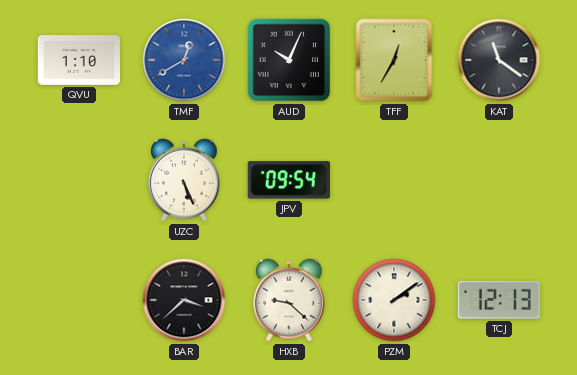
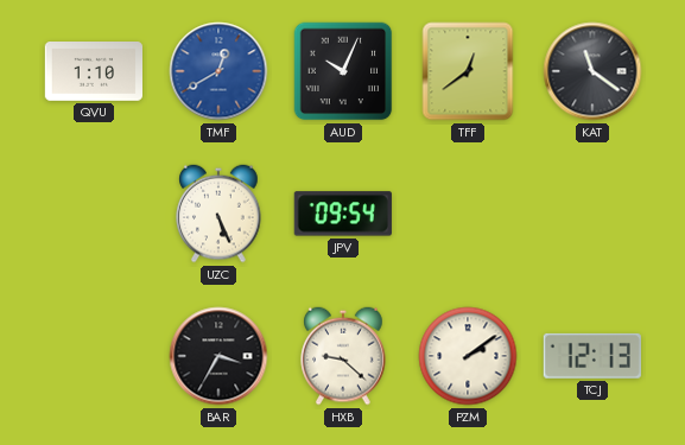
TFF: 12:35 -> 12:39
BAR: 3:38 -> 3:35
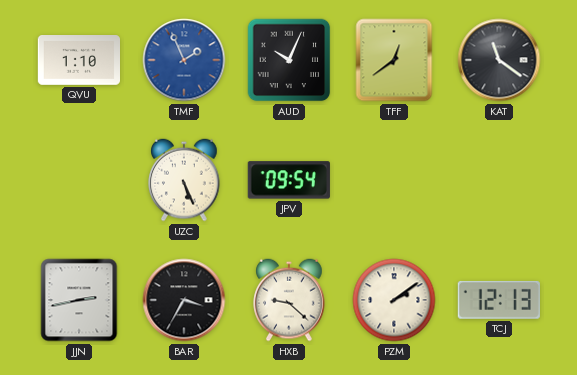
TMF: 12:40 -> 1:56
JJN: none -> 2:43
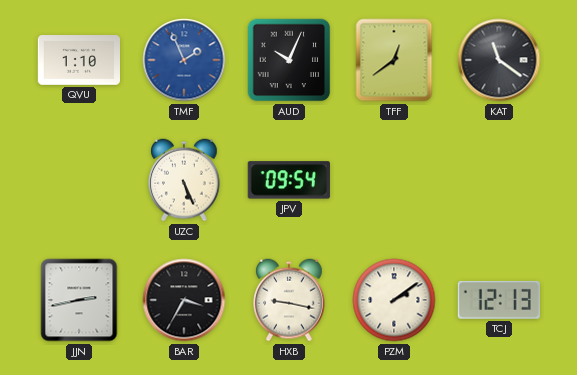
HXB: 9:22 -> 9:17
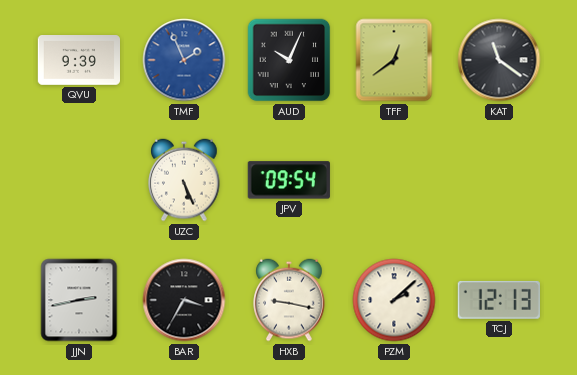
QVU: 1:10 -> 9:39
PZM: 2:09 -> 2:08
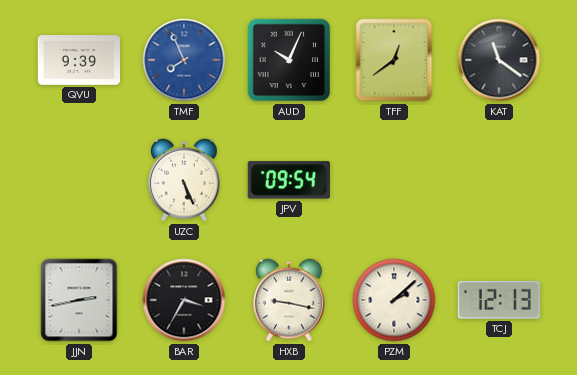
TMF: 1:56 -> 7:56
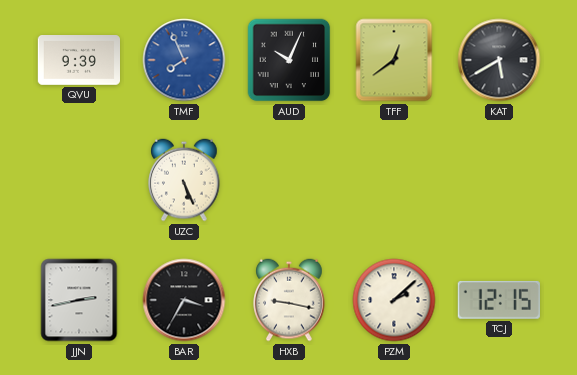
KAT: 11:21 -> 5:40
JPV: 09:54 -> none
TCJ: 12:13 -> 12:15
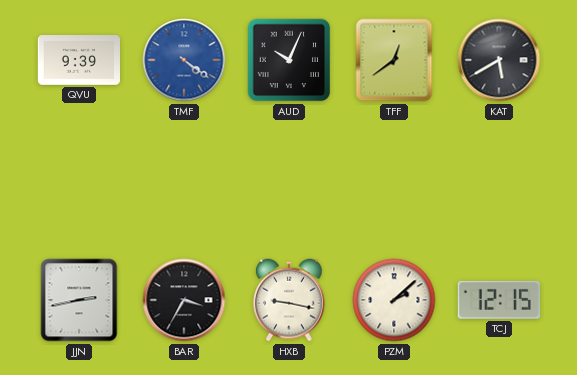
TMF: 7:56 -> 4:21
UZC: 5:26 -> none
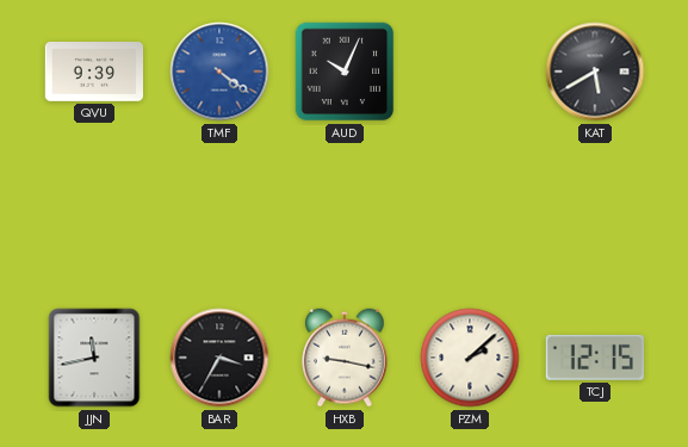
TFF: 12:39 -> none
JJN: 2:43 -> 11:43
